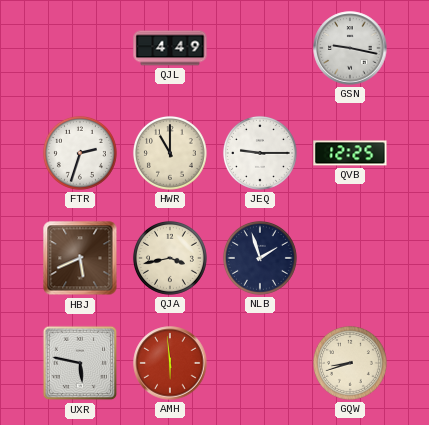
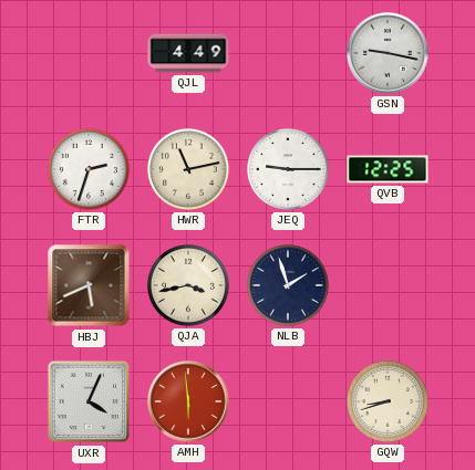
HWR: 11:00 -> 11:13
UXR: 5:47 -> 4:04
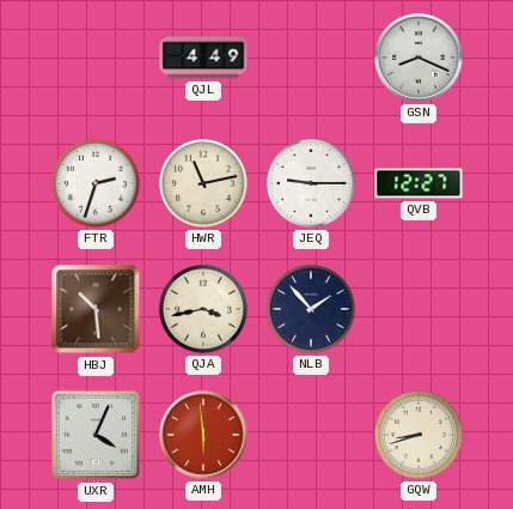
GSN: 9:17 -> 8:19
QVB: 12:25 -> 12:27
HBJ: 5:41 -> 10:29
NLB: 1:57 -> 1:53
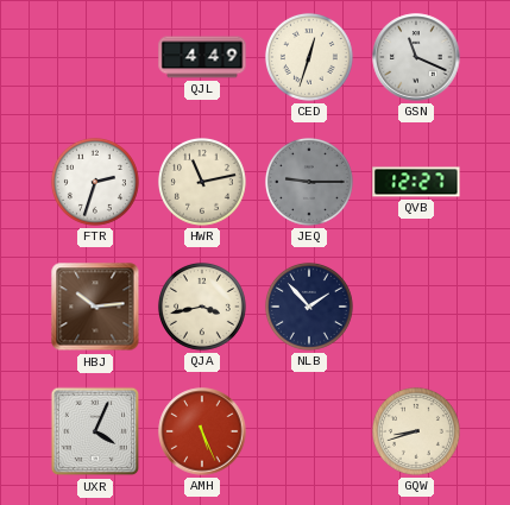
CED: none -> 12:33
GSN: 8:19 -> 11:19
JEQ dial: white -> grey
HBJ: 10:29 -> 10:14
AMH: 5:59 -> 5:26
